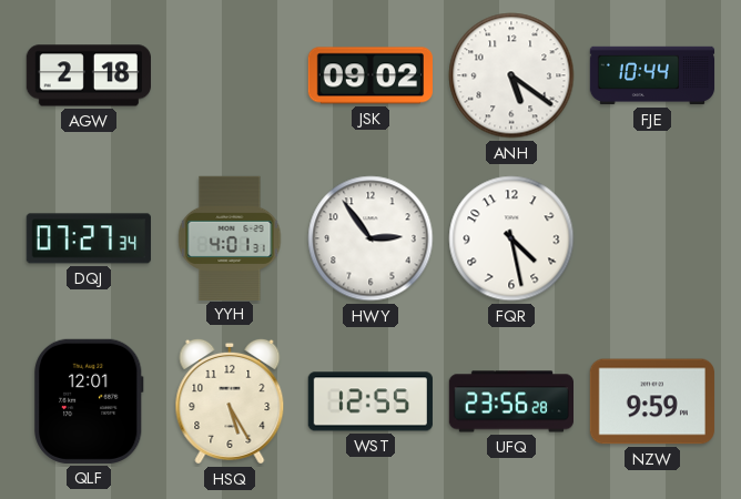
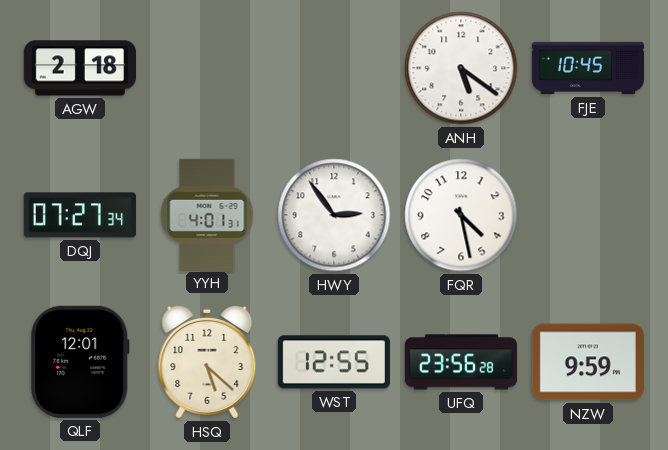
JSK: 09:02 -> none
FJE: 10:44 -> 10:45
HSQ: 5:25 -> 5:22
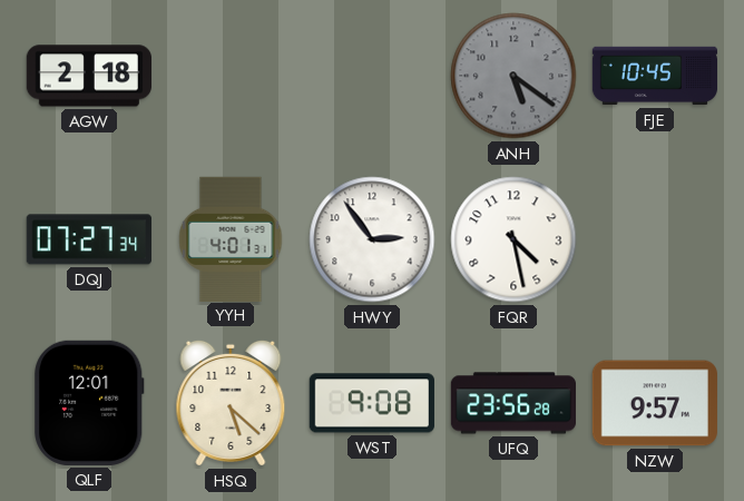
ANH dial: white -> grey
WST: 12:55 -> 9:08
NZW: 9:59 -> 9:57
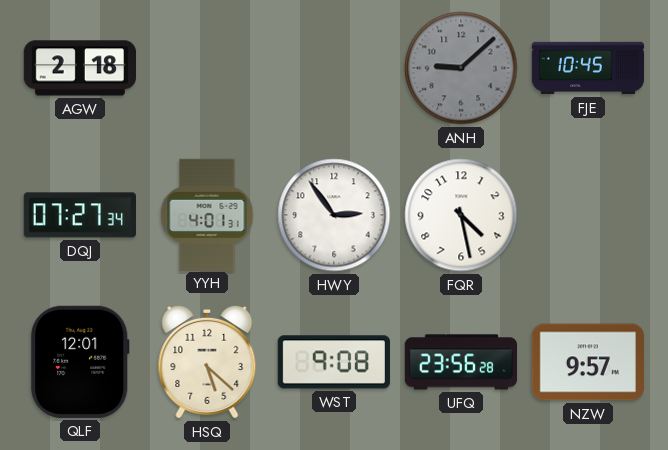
ANH: 5:21 -> 9:08
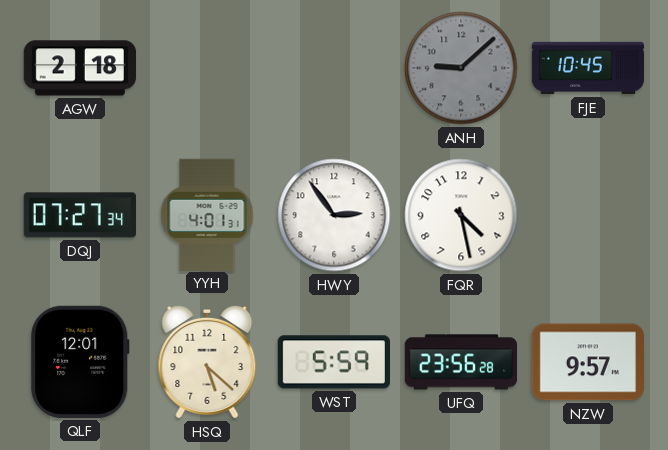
WST: 9:08 -> 5:59
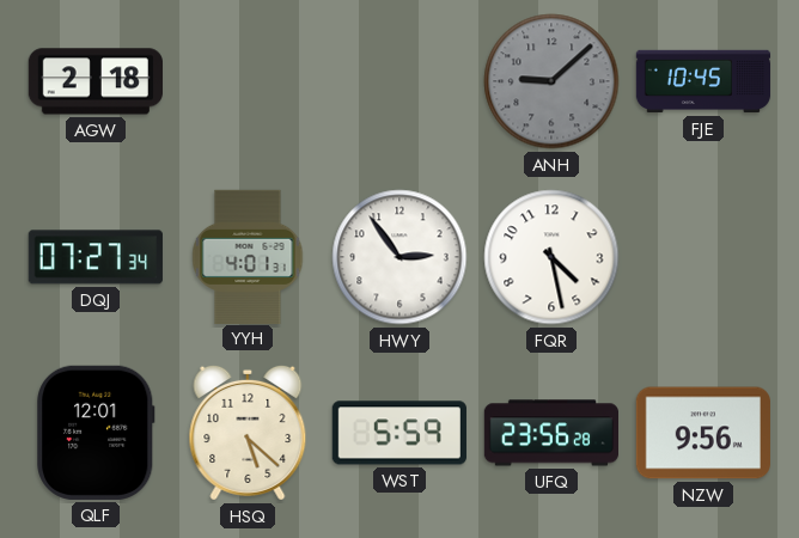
NZW: 9:57 -> 9:56
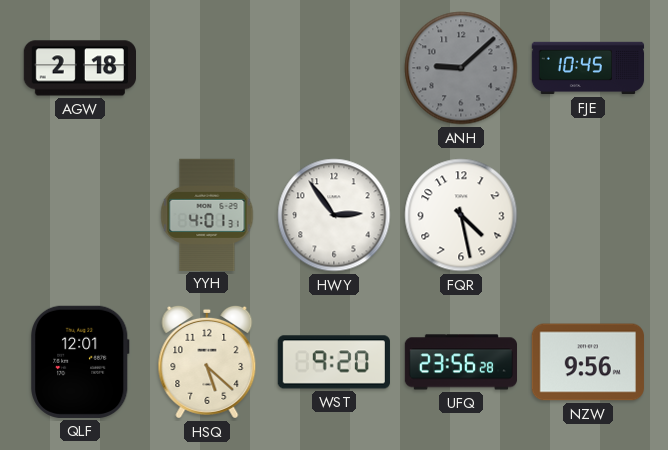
DQJ: 07:27 -> none
WST: 5:59 -> 9:20
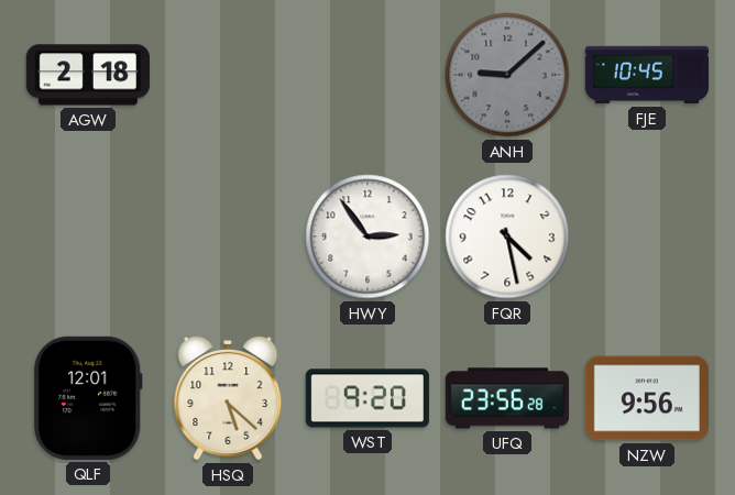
YYH: 4:01 -> none
